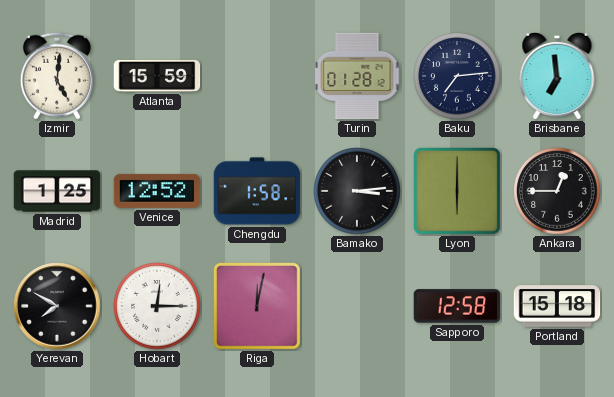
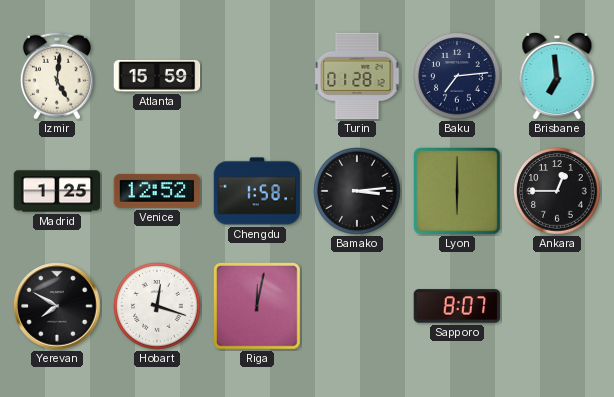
Hobart: 12:15 -> 12:18
Sapporo: 12:58 -> 8:07
Portland: 15:18 -> none
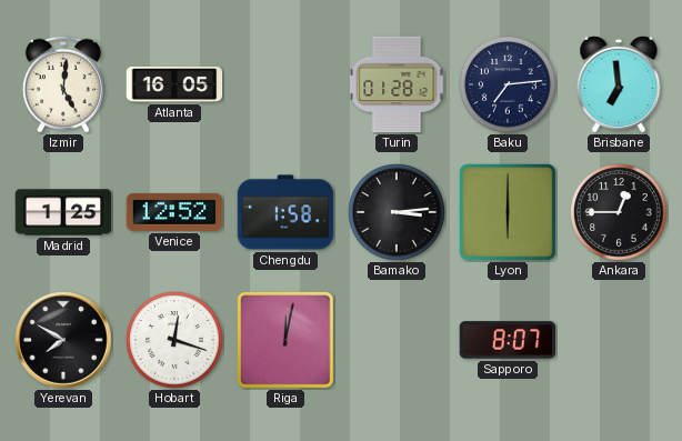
Atlanta: 15:59 -> 16:05
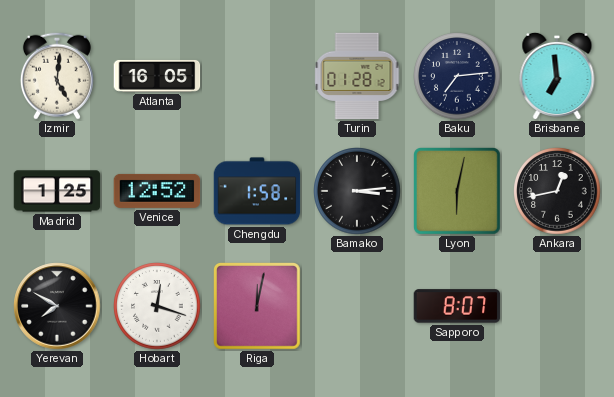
Lyon: 6:00 -> 6:02
Ankara: 12:45 -> 12:43
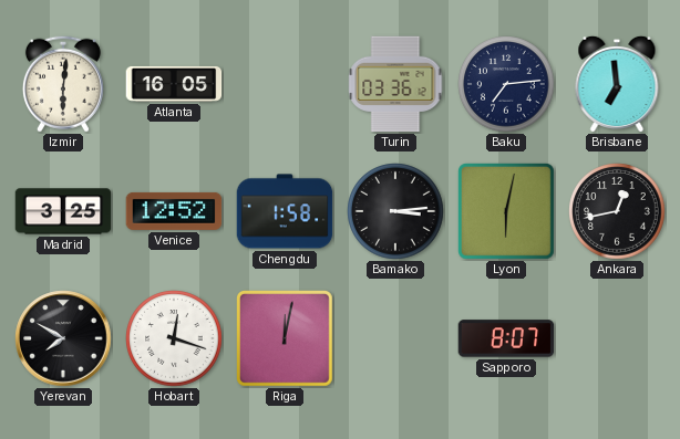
Izmir: 5:01 -> 6:01
Turin: 01:28 -> 03:36
Madrid: 1:25 -> 3:25
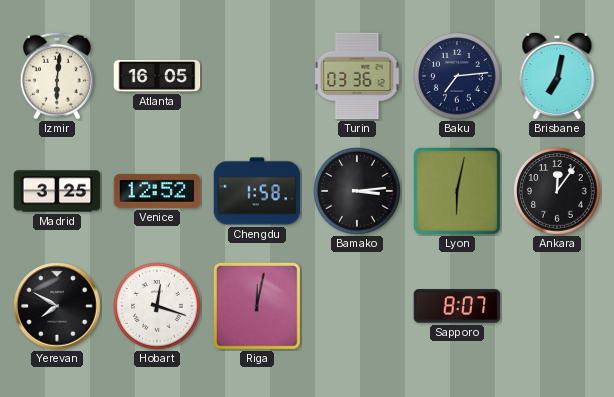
Brisbane: 6:59 -> 7:02
Ankara: 12:43 -> 12:06
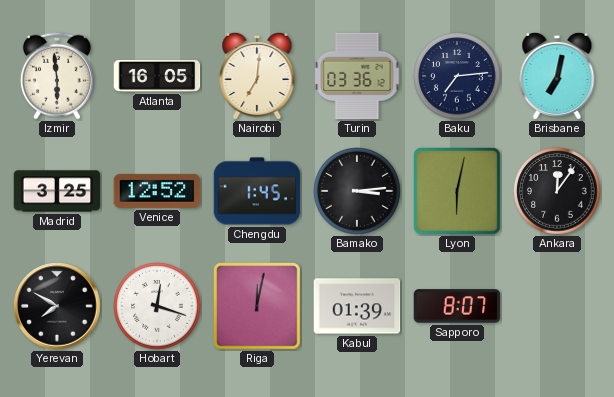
Izmir: 6:01 -> 5:59
Nairobi: none -> 7:01
Chengdu: 1:58 -> 1:45
Kabul: none -> 01:39
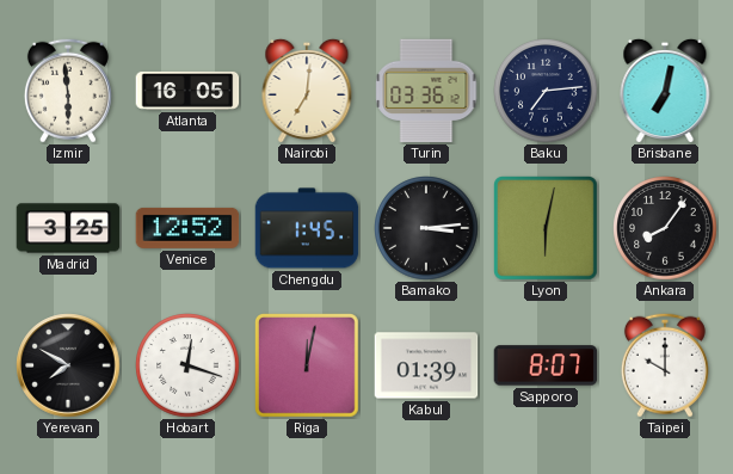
Ankara: 12:06 -> 8:06
Taipei: none -> 10:00
